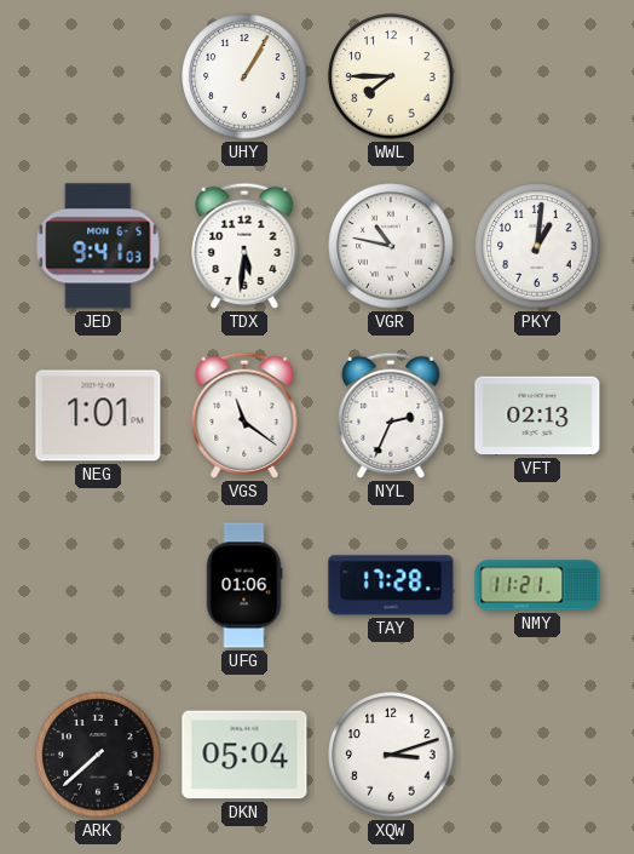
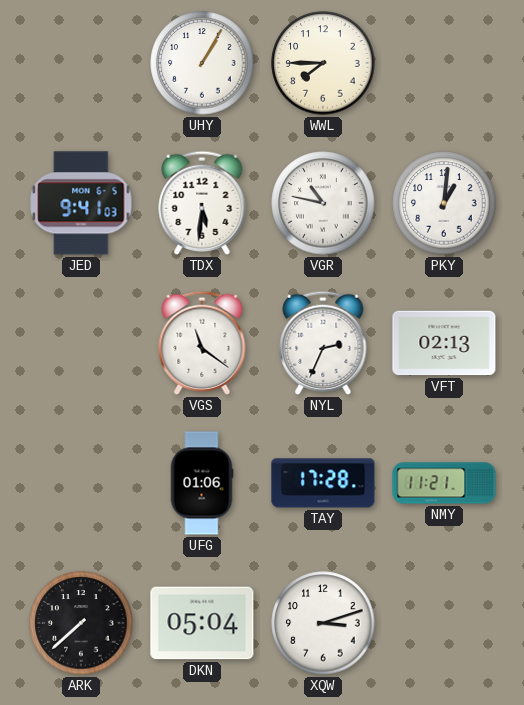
NEG: 1:01 -> none
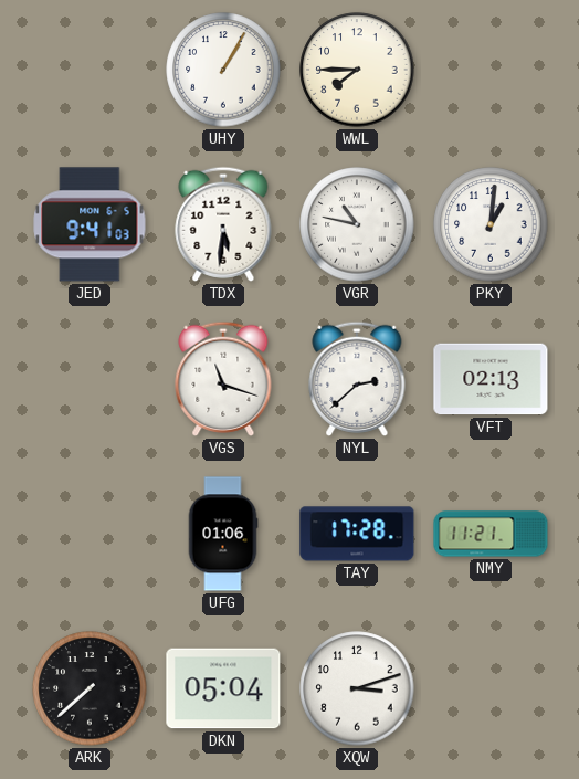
VGS: 11:21 -> 11:18
NYL: 2:34 -> 2:38
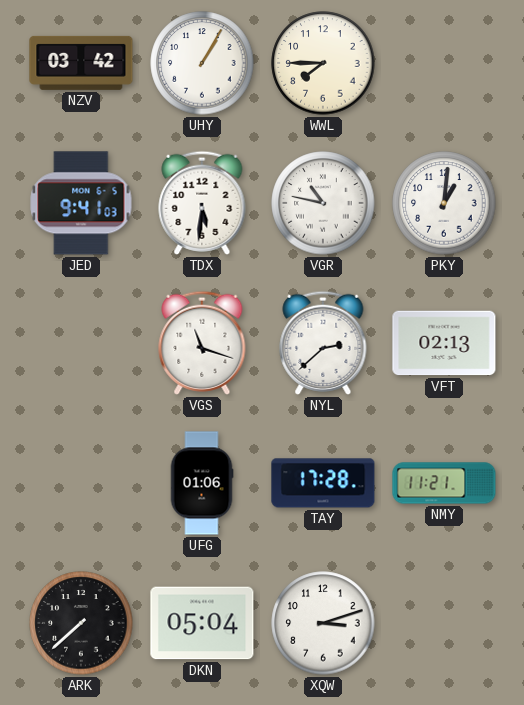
NZV: none -> 03:42
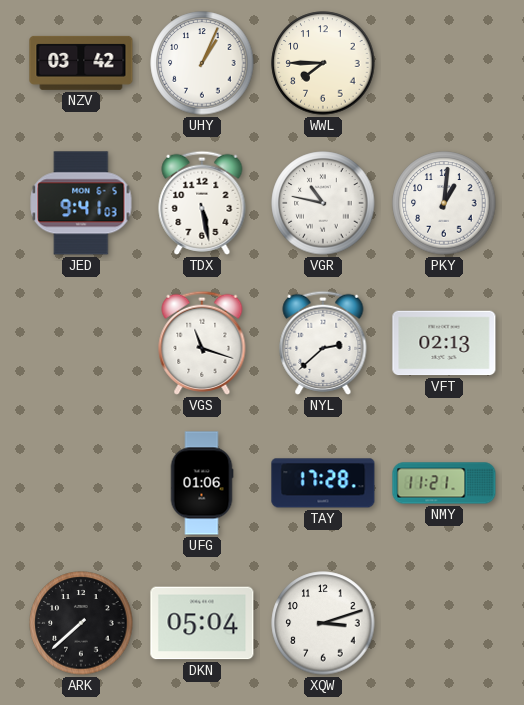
UHY: 1:05 -> 1:04
TDX: 5:31 -> 5:28
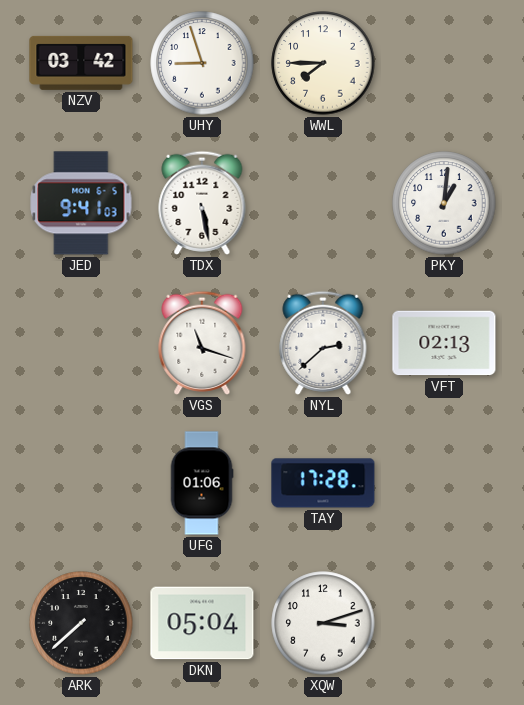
UHY: 1:04 -> 8:57
VGR: 10:47 -> none
NMY: 11:21 -> none
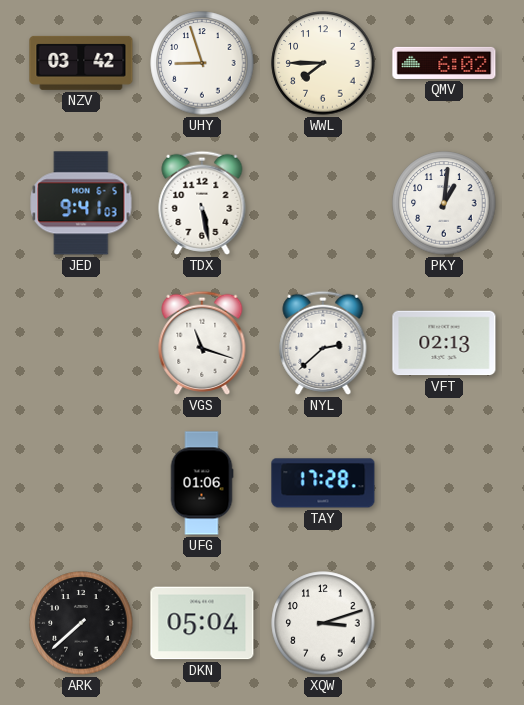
QMV: none -> 6:02
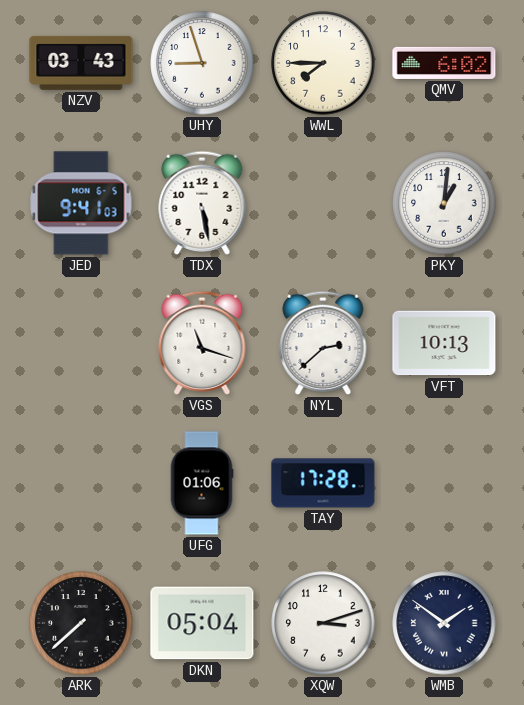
NZV: 03:42 -> 03:43
VFT: 02:13 -> 10:13
WMB: none -> 1:51
